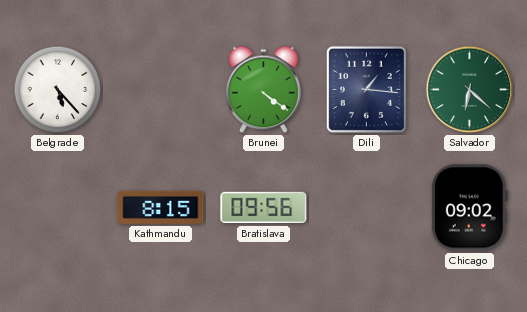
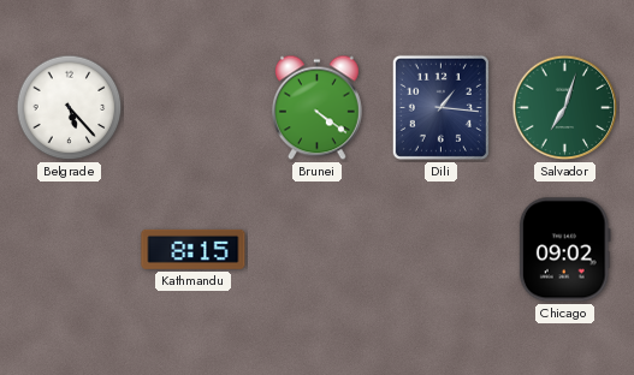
Salvador: 6:22 -> 7:03
Bratislava: 09:56 -> none
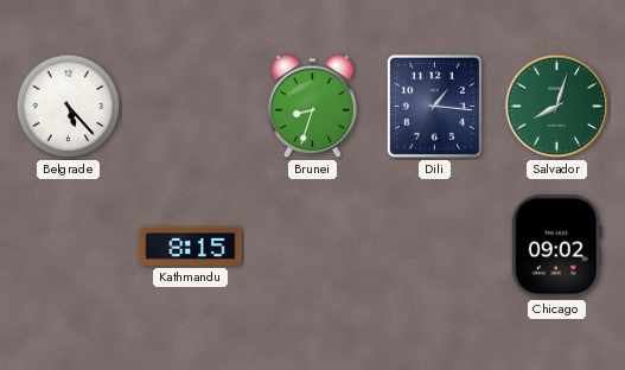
Brunei: 4:21 -> 8:33
Salvador: 7:03 -> 8:03
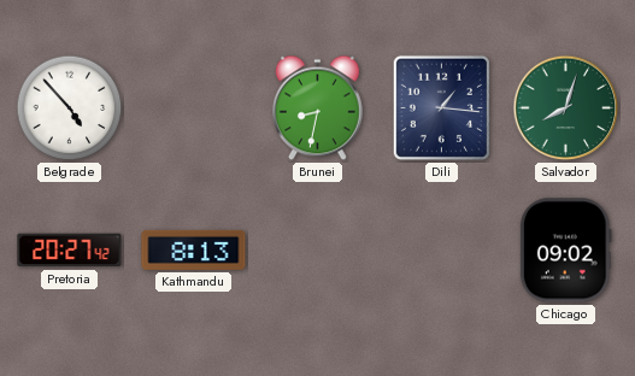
Belgrade: 5:23 -> 4:53
Brunei: 8:33 -> 8:32
Pretoria: none -> 20:27
Kathmandu: 8:15 -> 8:13
